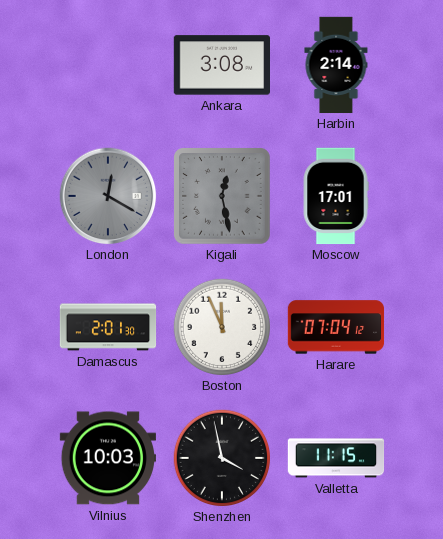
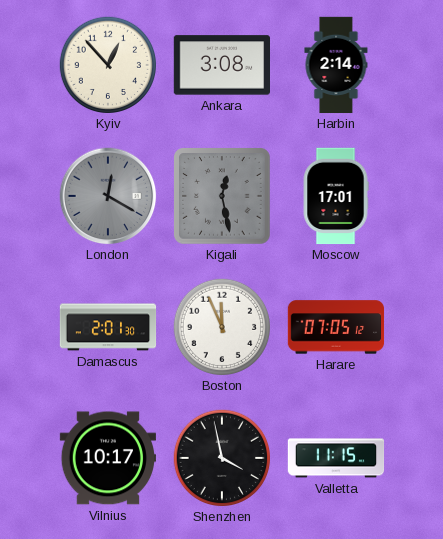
Kyiv: none -> 12:53
Harare: 07:04 -> 07:05
Vilnius: 10:03 -> 10:17
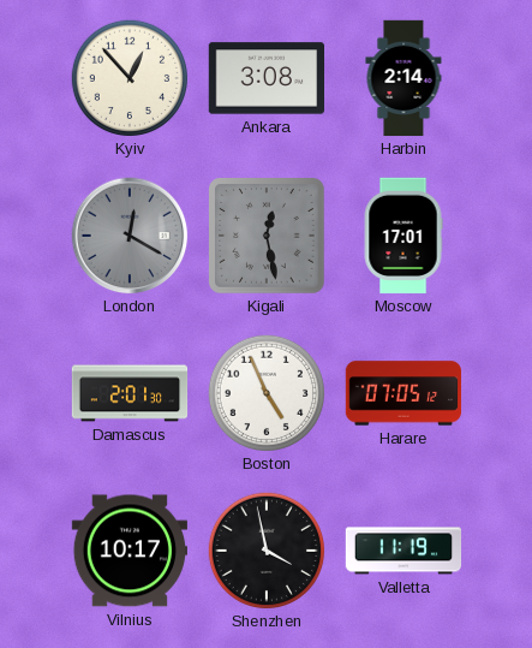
Boston: 11:56 -> 4:56
Valletta: 11:15 -> 11:19
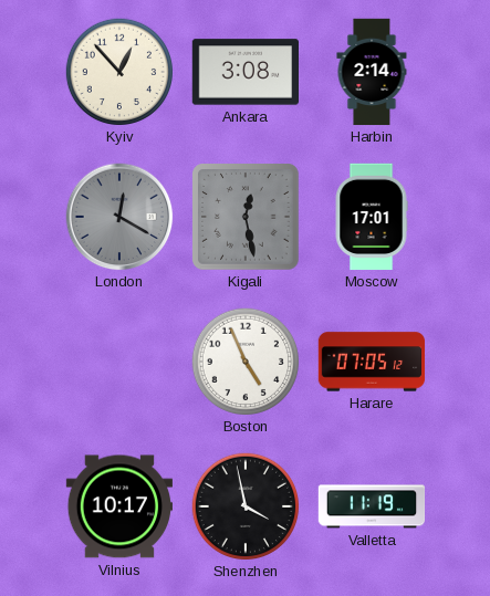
Damascus: 2:01 -> none
